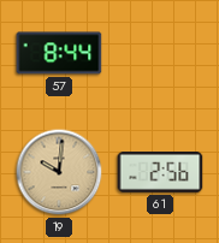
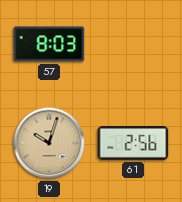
57: 8:44 -> 8:03
19: 10:01 -> 10:03
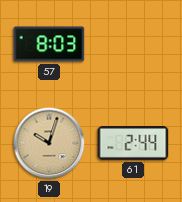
61: 2:56 -> 2:44
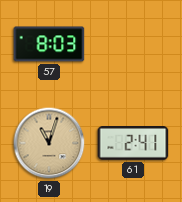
19: 10:03 -> 11:03
61: 2:44 -> 2:41
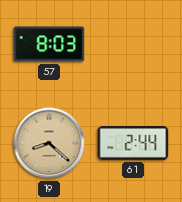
19: 11:03 -> 8:22
61: 2:41 -> 2:44
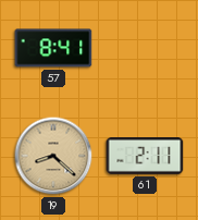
57: 8:03 -> 8:41
61: 2:44 -> 2:11
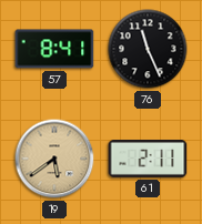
76: none -> 11:26
19: 8:22 -> 5:39
